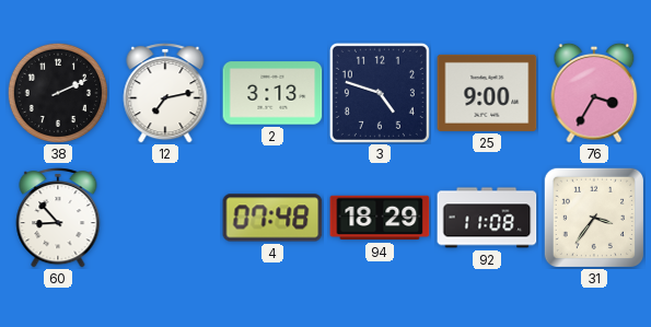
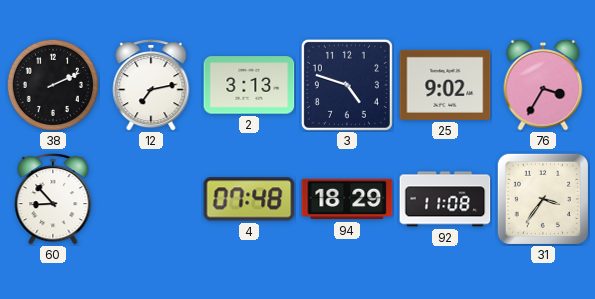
25: 9:00 -> 9:02
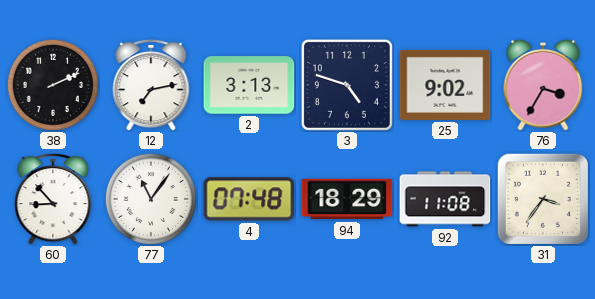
77: none -> 11:06
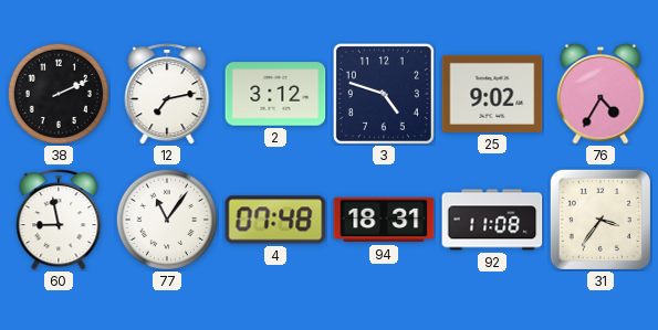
2: 3:13 -> 3:12
76: 3:35 -> 4:35
60: 8:53 -> 8:58
94: 18:29 -> 18:31
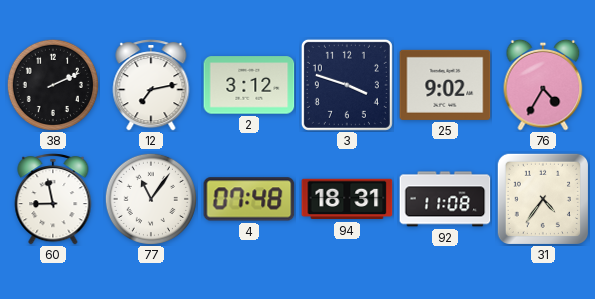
3: 4:48 -> 3:48
31: 3:36 -> 4:36
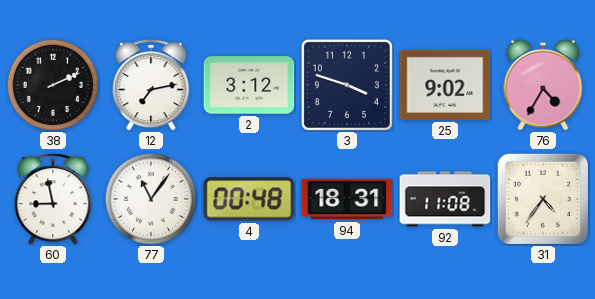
4: 07:48 -> 00:48
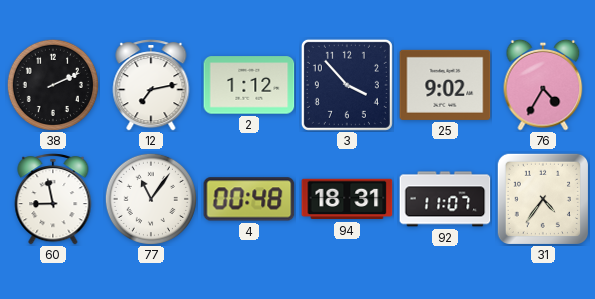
2: 3:12 -> 1:12
3: 3:48 -> 3:53
92: 11:08 -> 11:07
